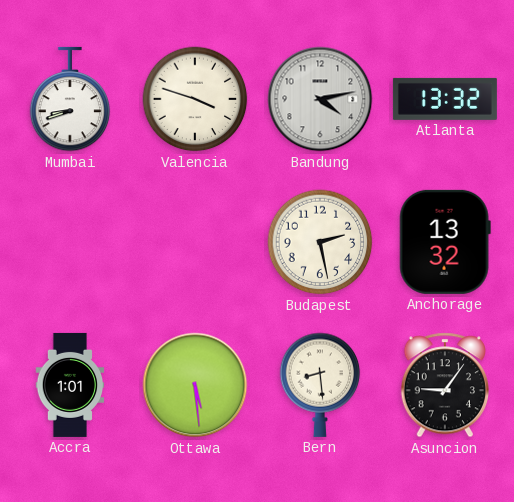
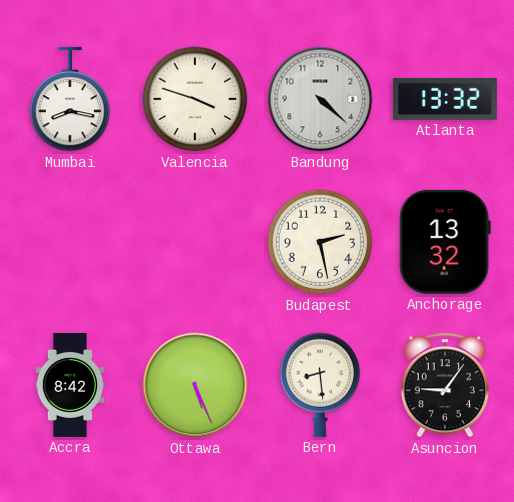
Mumbai: 8:42 -> 8:17
Bandung: 4:13 -> 4:22
Accra: 1:01 -> 8:42
Ottawa: 5:29 -> 5:26
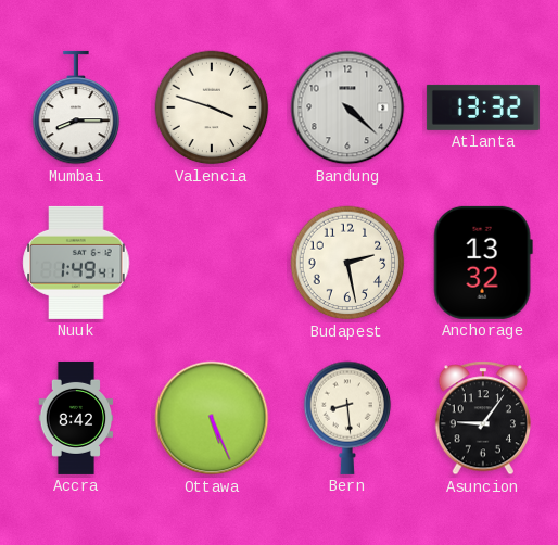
Mumbai: 8:17 -> 8:15
Nuuk: none -> 1:49
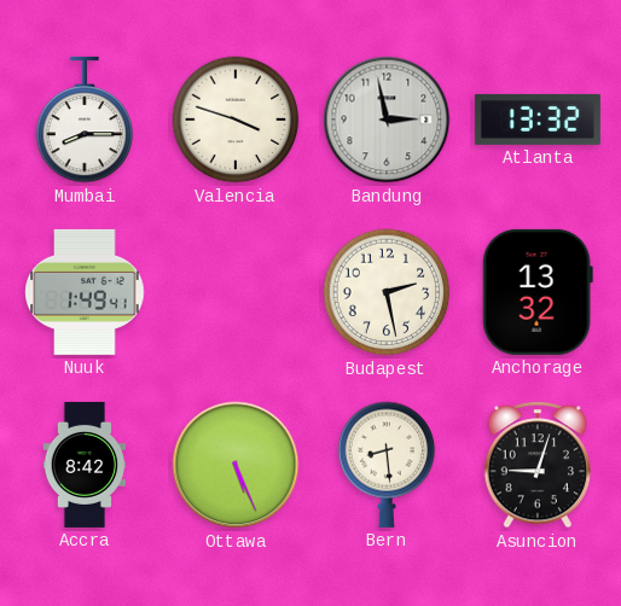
Bandung: 4:22 -> 2:58
Asuncion: 9:06 -> 9:03
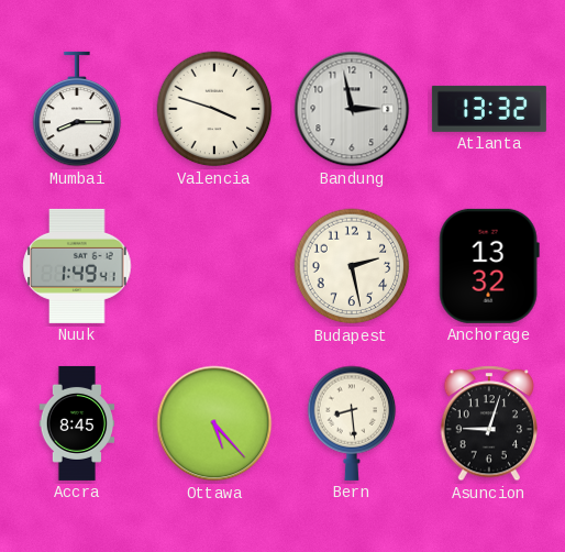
Accra: 8:42 -> 8:45
Ottawa: 5:26 -> 5:23
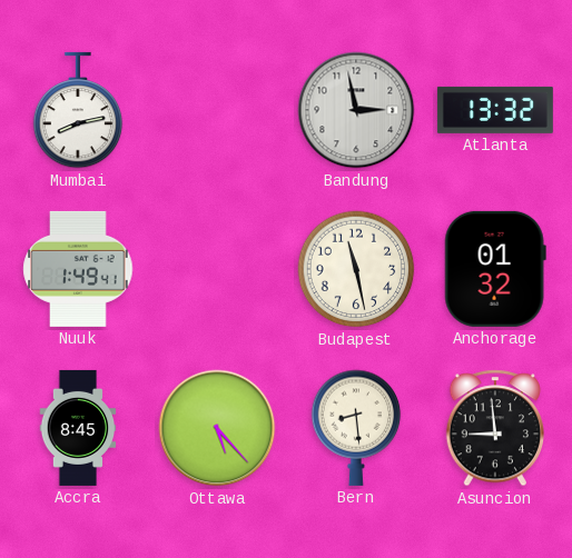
Mumbai: 8:15 -> 8:13
Valencia: 3:48 -> none
Budapest: 2:28 -> 11:28
Anchorage: 13:32 -> 01:32
Asuncion: 9:03 -> 8:59
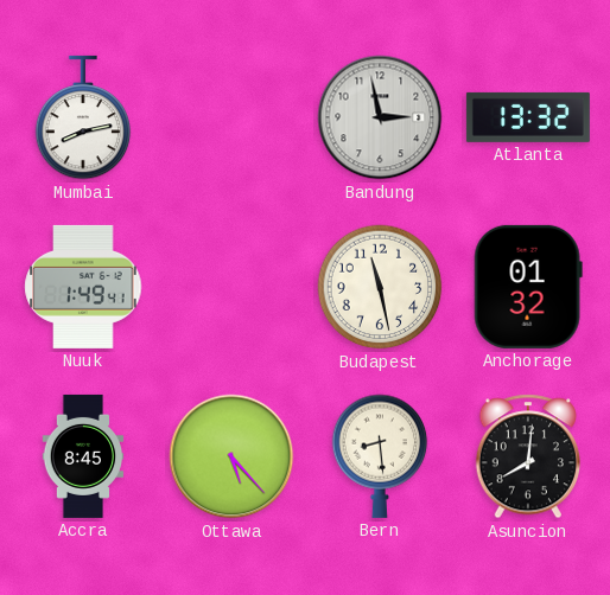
Asuncion: 8:59 -> 8:01
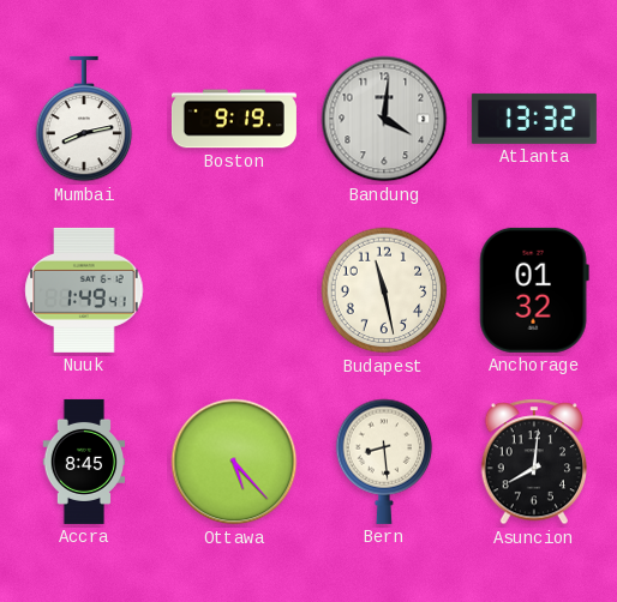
Boston: none -> 9:19
Bandung: 2:58 -> 4:01
